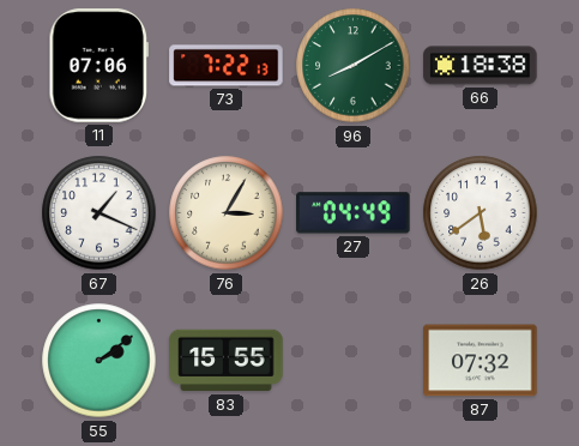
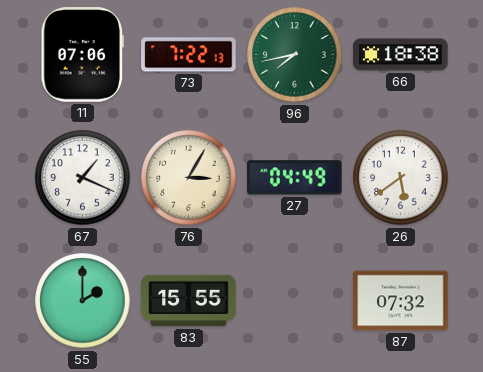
96: 8:10 -> 7:43
55: 2:09 -> 2:00
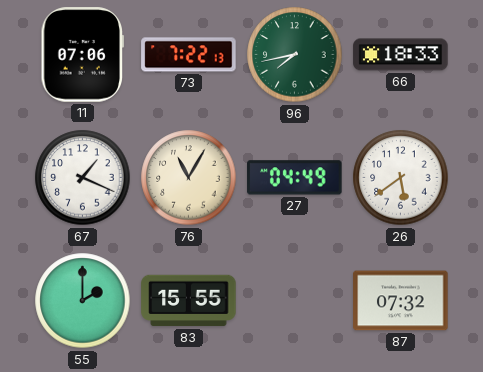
66: 18:38 -> 18:33
76: 3:05 -> 11:05
